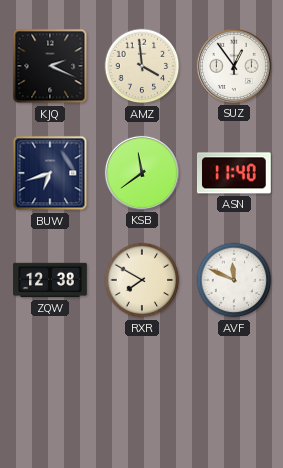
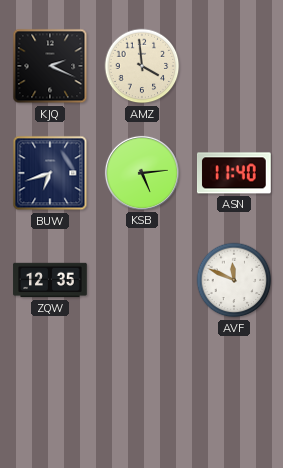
SUZ: 12:54 -> none
KSB: 11:39 -> 5:14
ZQW: 12:38 -> 12:35
RXR: 7:50 -> none
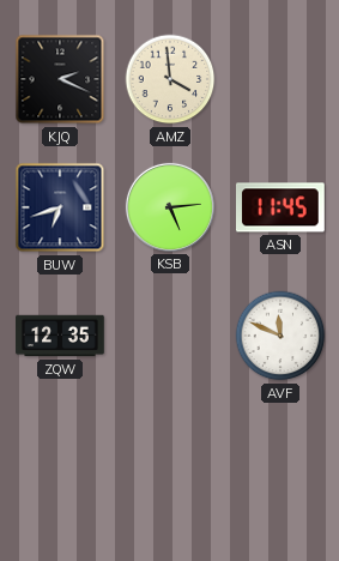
ASN: 11:40 -> 11:45
